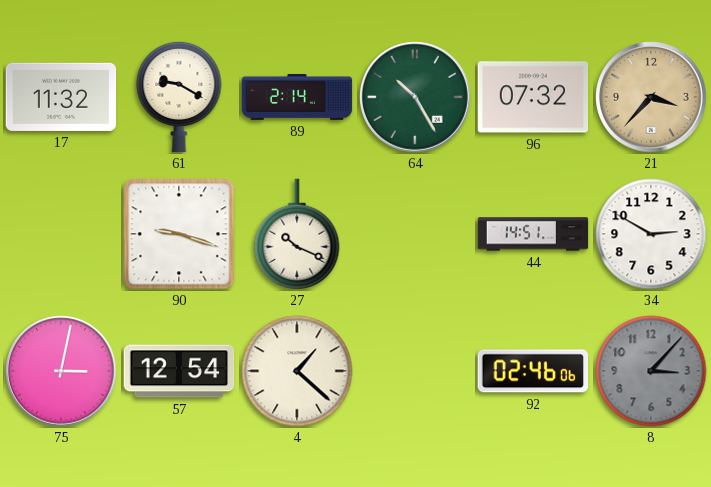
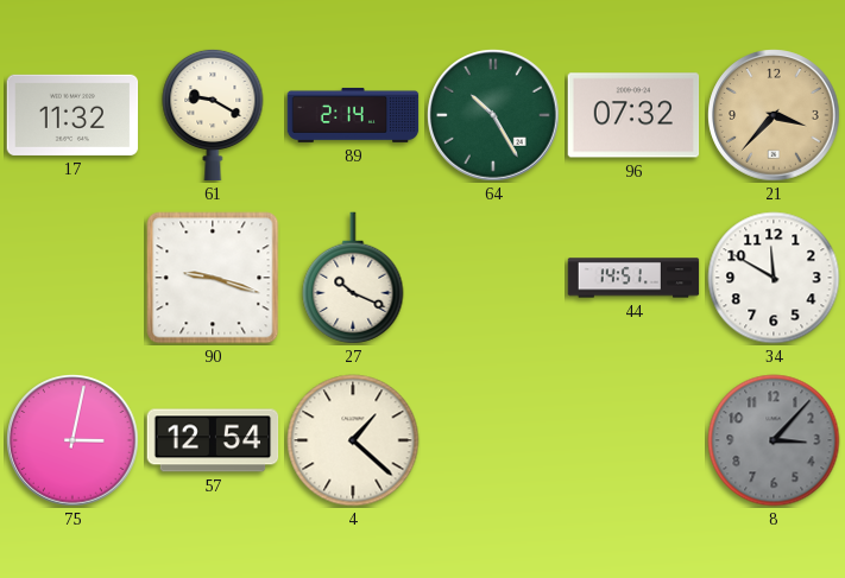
34: 2:50 -> 11:50
92: 02:46 -> none
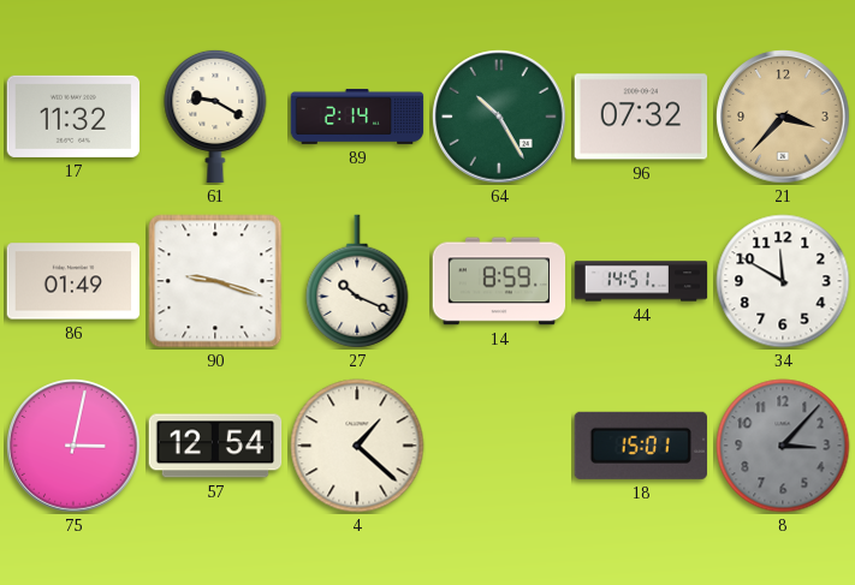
86: none -> 01:49
14: none -> 8:59
18: none -> 15:01
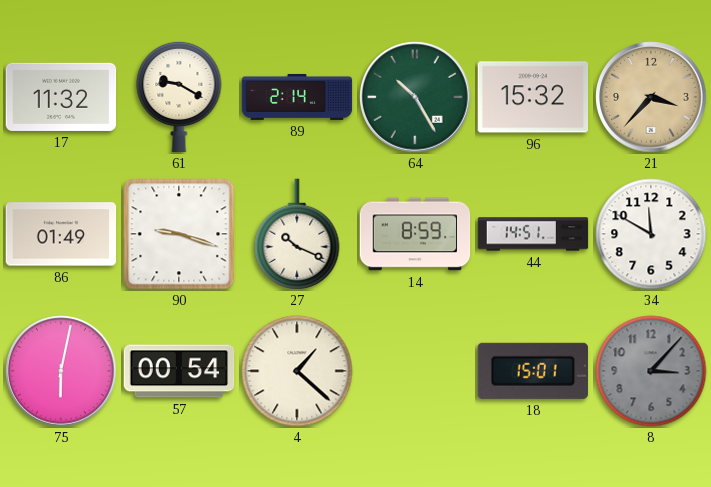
96: 07:32 -> 15:32
75: 3:02 -> 6:02
57: 12:54 -> 00:54
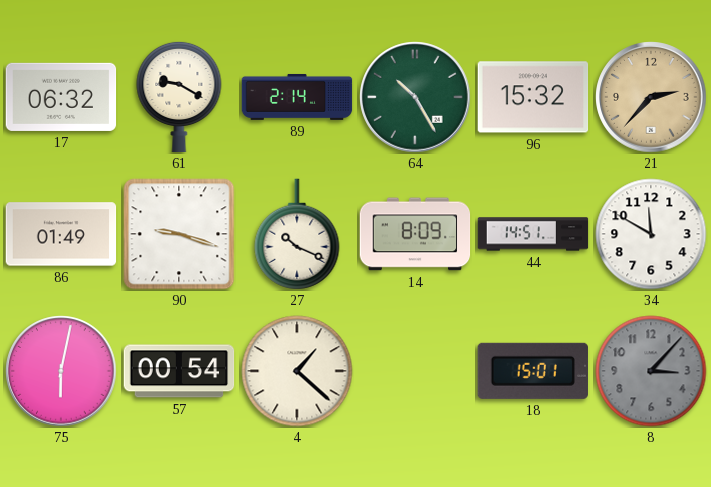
17: 11:32 -> 06:32
21: 3:37 -> 2:37
14: 8:59 -> 8:09
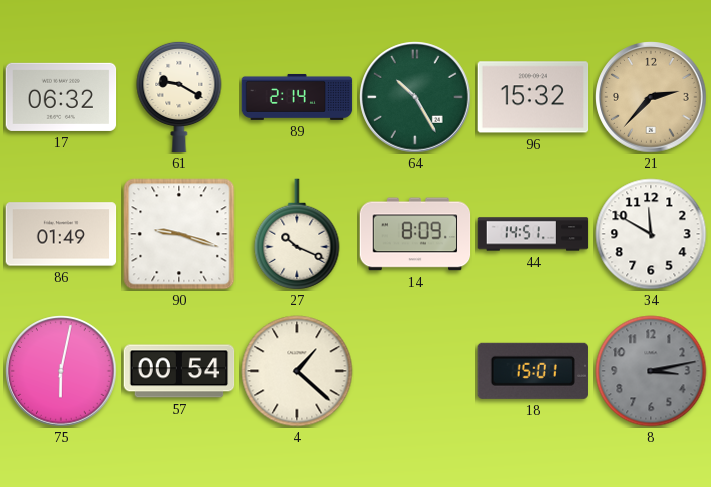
8: 3:07 -> 3:13
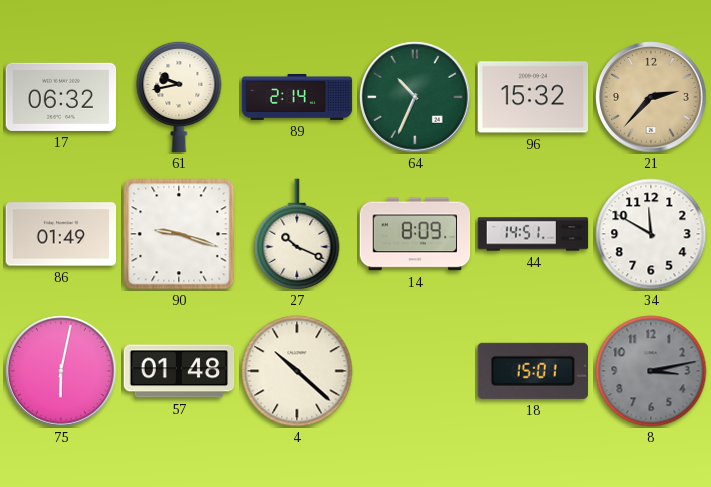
61: 9:20 -> 9:43
64: 10:25 -> 10:34
57: 00:54 -> 01:48
4: 1:22 -> 10:22
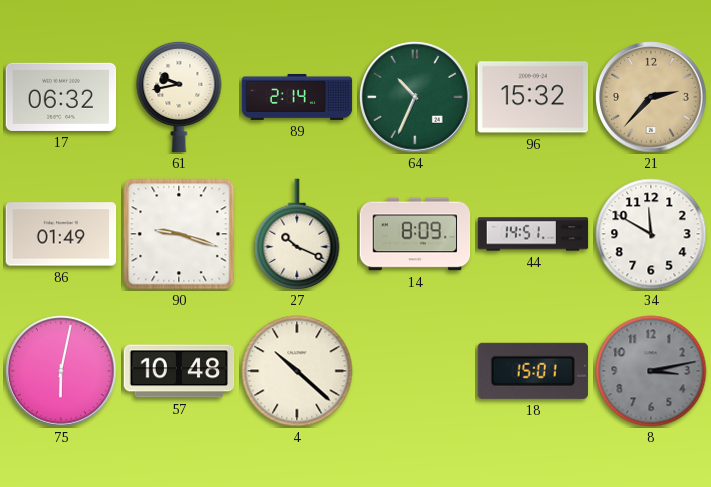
57: 01:48 -> 10:48
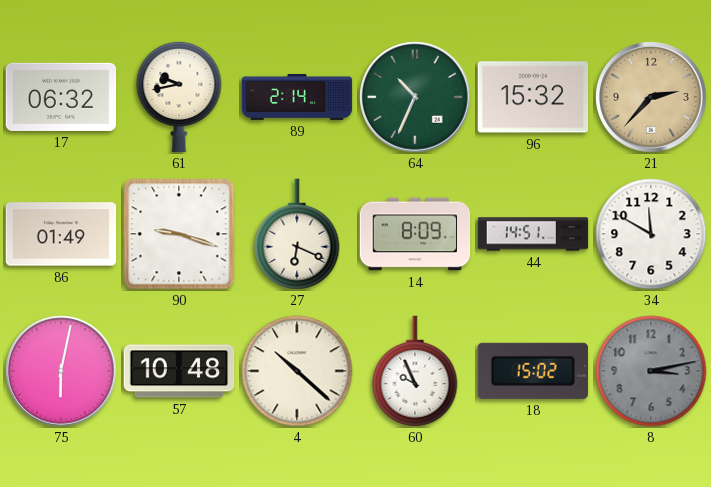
27: 10:19 -> 6:19
60: none -> 9:56
18: 15:01 -> 15:02
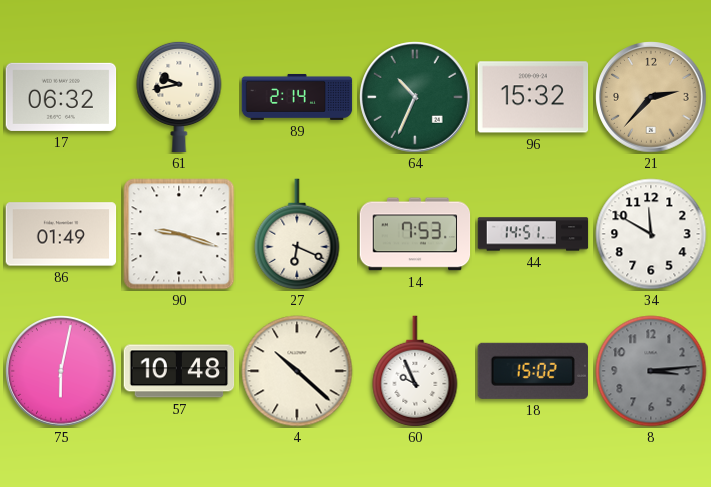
14: 8:09 -> 7:53
8: 3:13 -> 3:14
